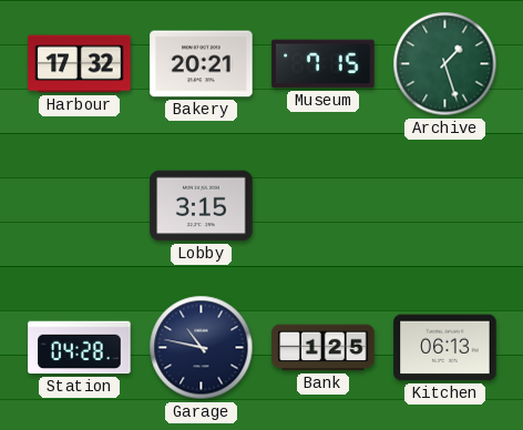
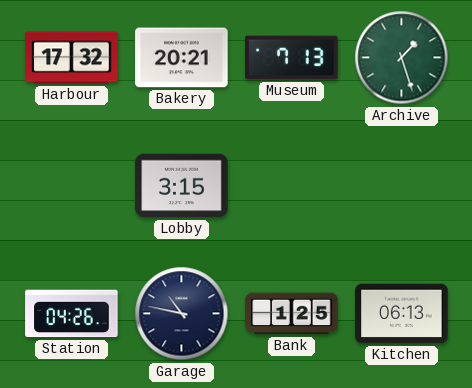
Museum: 7:15 -> 7:13
Station: 04:28 -> 04:26
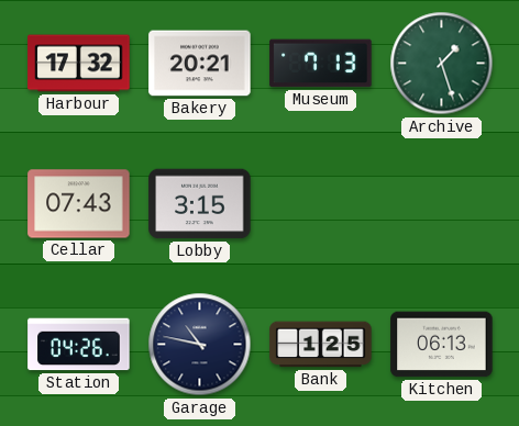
Cellar: none -> 07:43
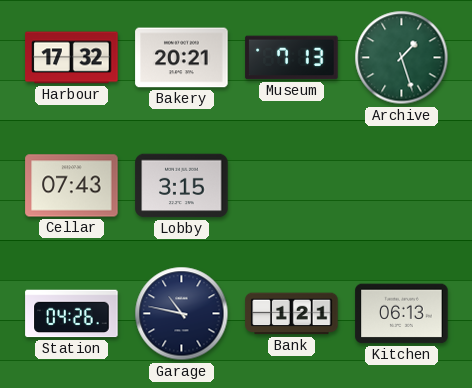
Bank: 1:25 -> 1:21
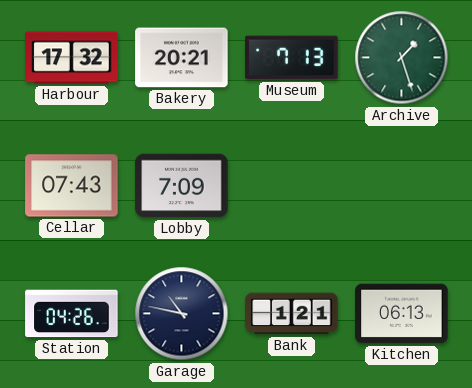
Lobby: 3:15 -> 7:09
